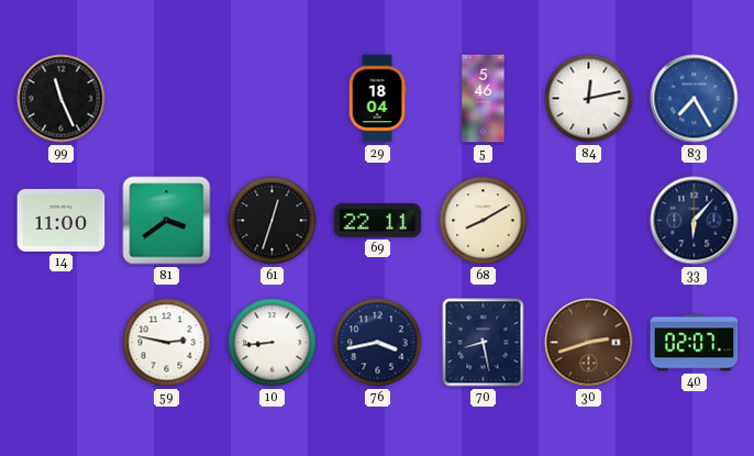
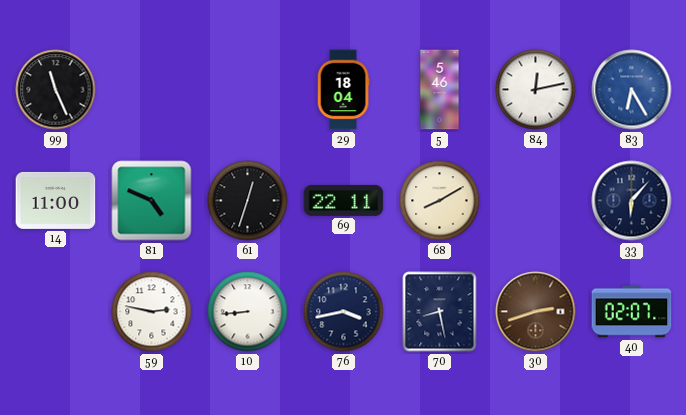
83: 7:25 -> 6:25
81: 3:39 -> 4:49
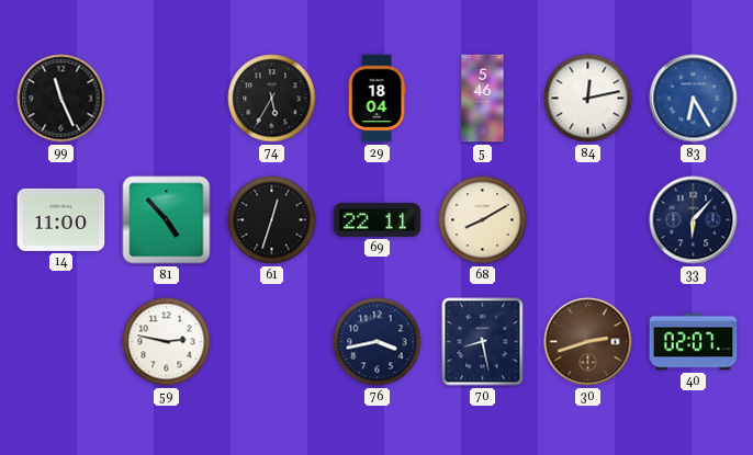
74: none -> 5:35
81: 4:49 -> 4:53
10: 8:44 -> none
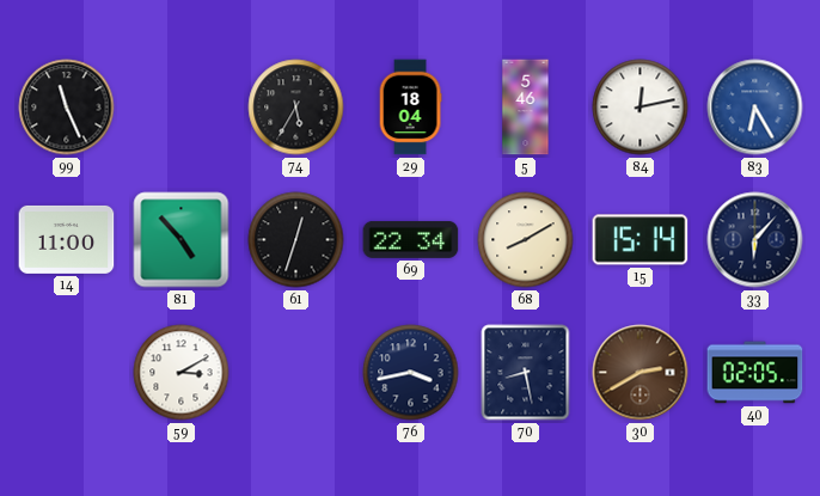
69: 22:11 -> 22:34
15: none -> 15:14
59: 2:47 -> 3:10
30: 2:42 -> 2:40
40: 02:07 -> 02:05
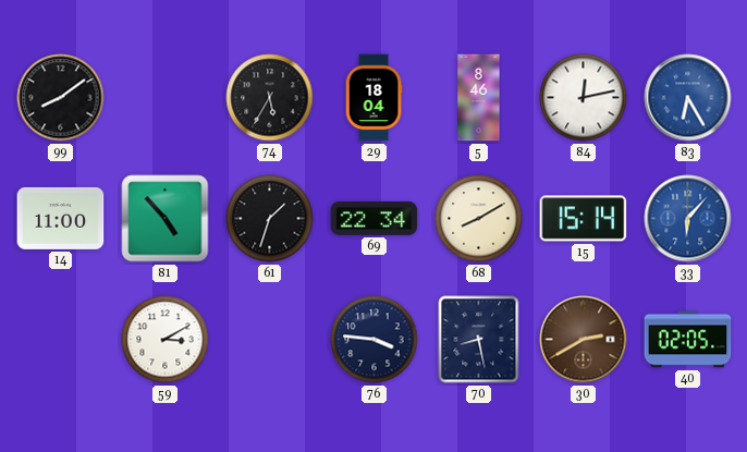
99: 11:26 -> 8:09
5: 5:46 -> 8:46
61: 12:33 -> 1:33
33 dial: navy -> blue
76: 3:43 -> 3:46
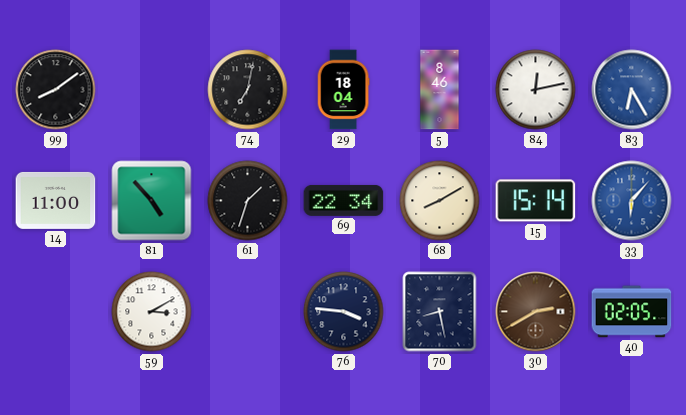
74: 5:35 -> 7:02
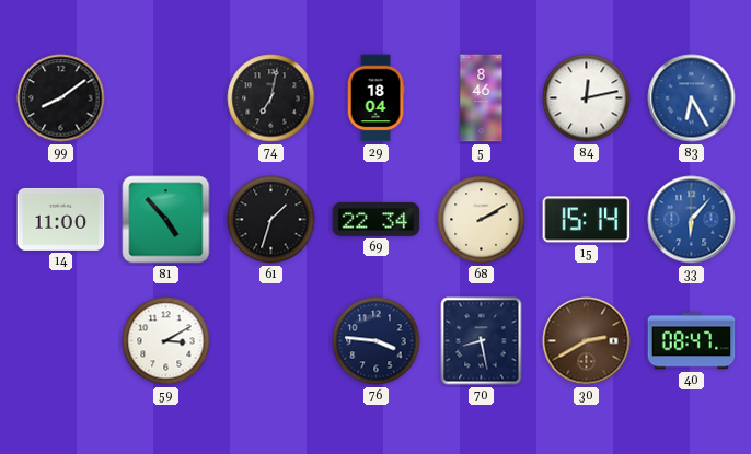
68: 8:10 -> 2:10
40: 02:05 -> 08:47
